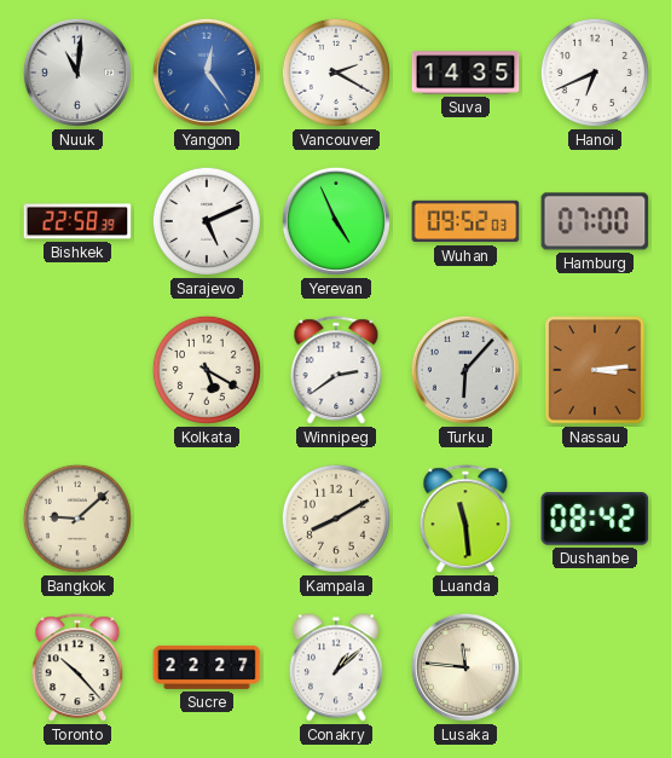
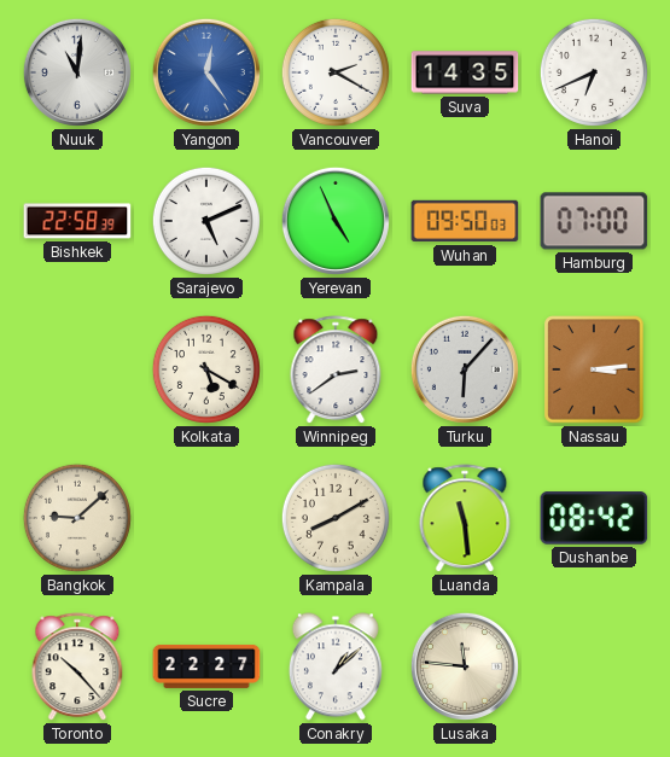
Wuhan: 09:52 -> 09:50
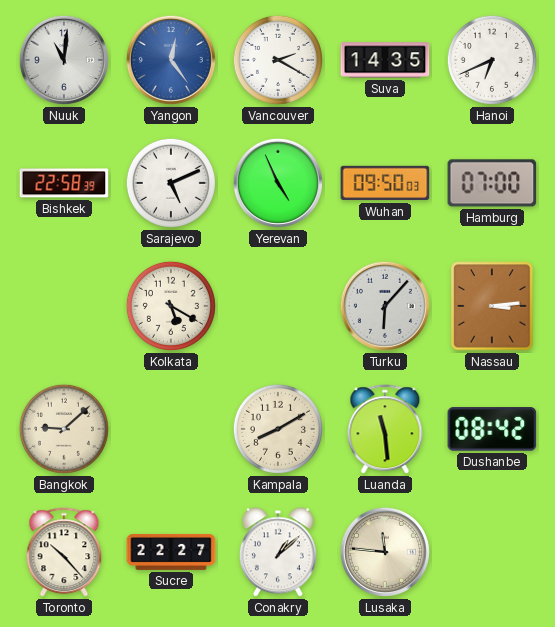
Winnipeg: 2:39 -> none
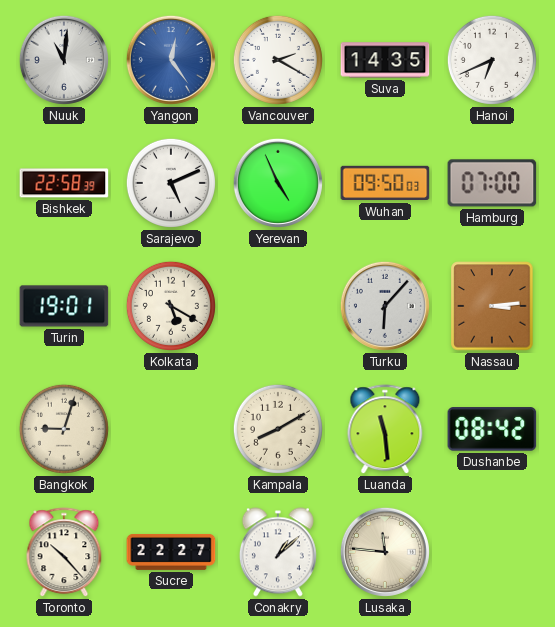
Turin: none -> 19:01
Bangkok: 9:08 -> 9:03
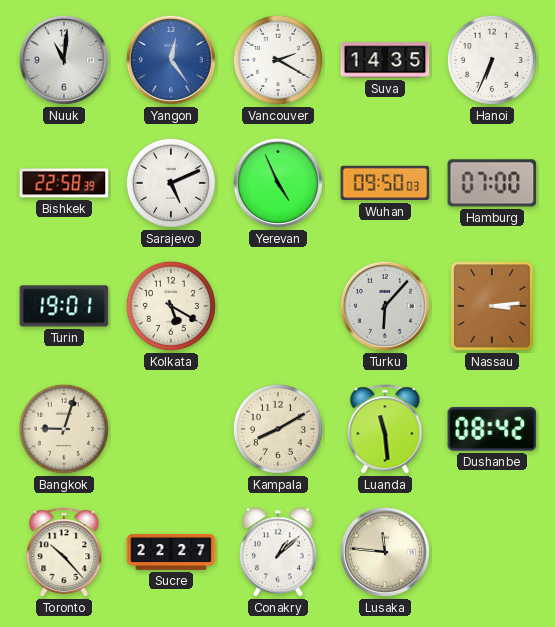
Hanoi: 6:41 -> 6:34
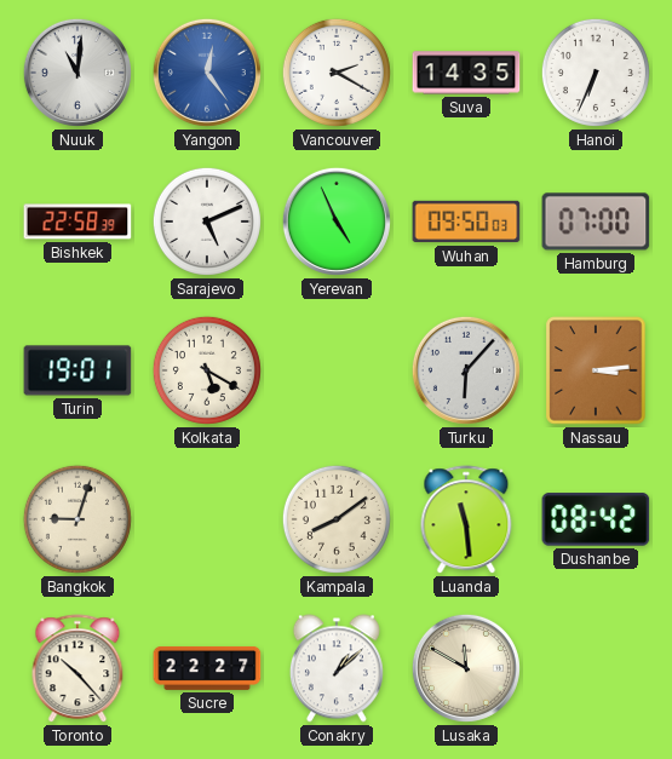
Kampala: 8:10 -> 8:09
Lusaka: 11:46 -> 11:50
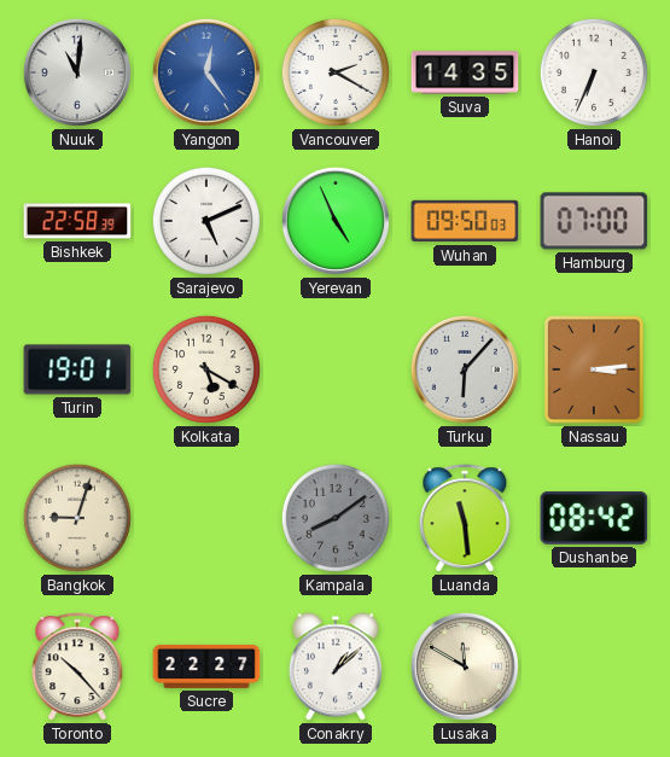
Kampala dial: cream -> grey
